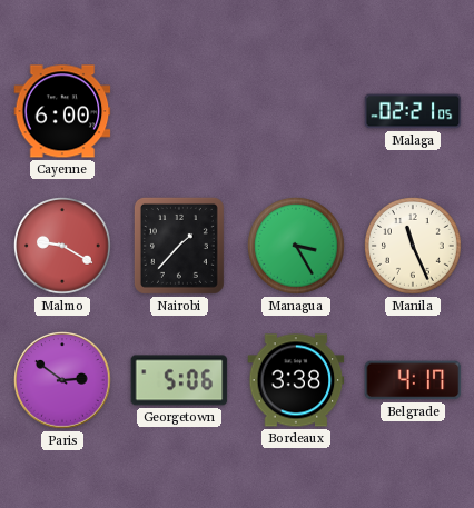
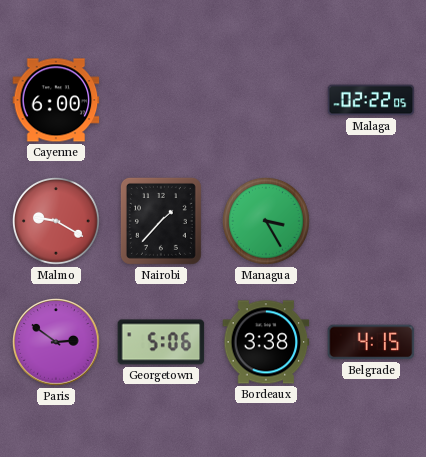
Malaga: 02:21 -> 02:22
Manila: 11:26 -> none
Belgrade: 4:17 -> 4:15
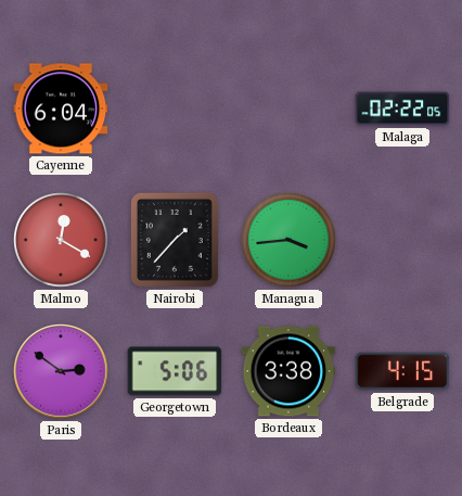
Cayenne: 6:00 -> 6:04
Malmo: 9:20 -> 12:20
Managua: 3:25 -> 3:44
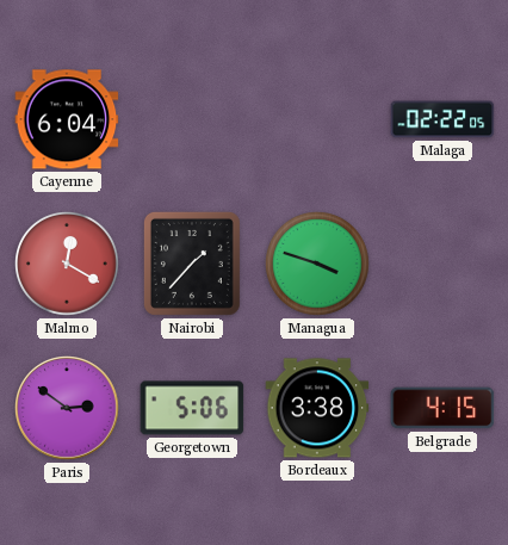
Managua: 3:44 -> 3:48
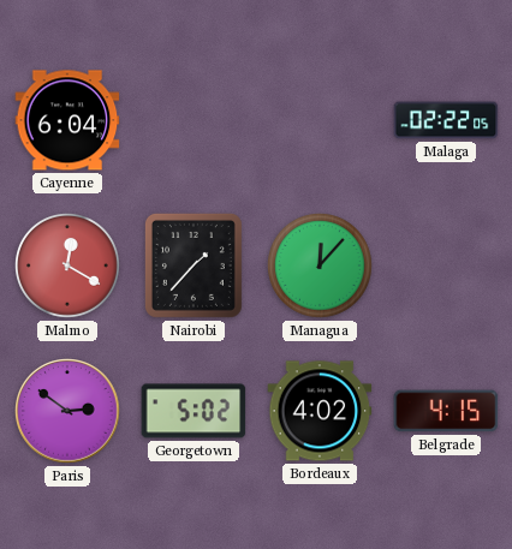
Managua: 3:48 -> 12:07
Georgetown: 5:06 -> 5:02
Bordeaux: 3:38 -> 4:02
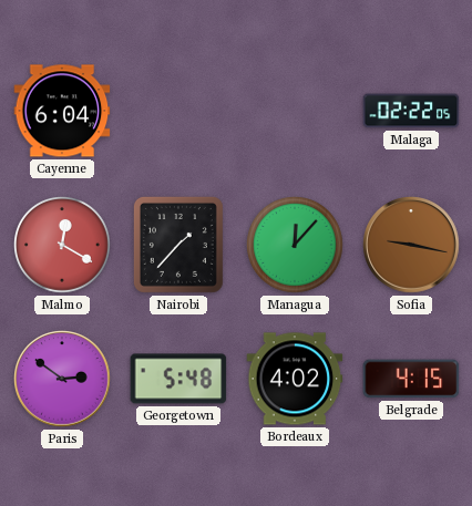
Sofia: none -> 9:17
Georgetown: 5:02 -> 5:48
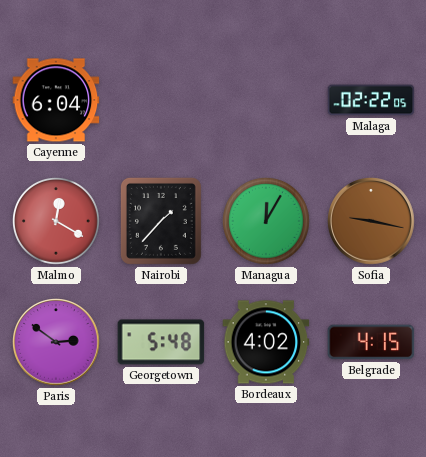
Managua: 12:07 -> 12:05
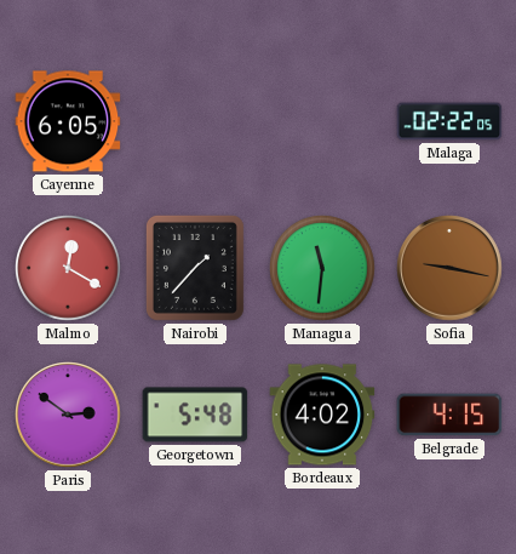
Cayenne: 6:04 -> 6:05
Managua: 12:05 -> 11:31
